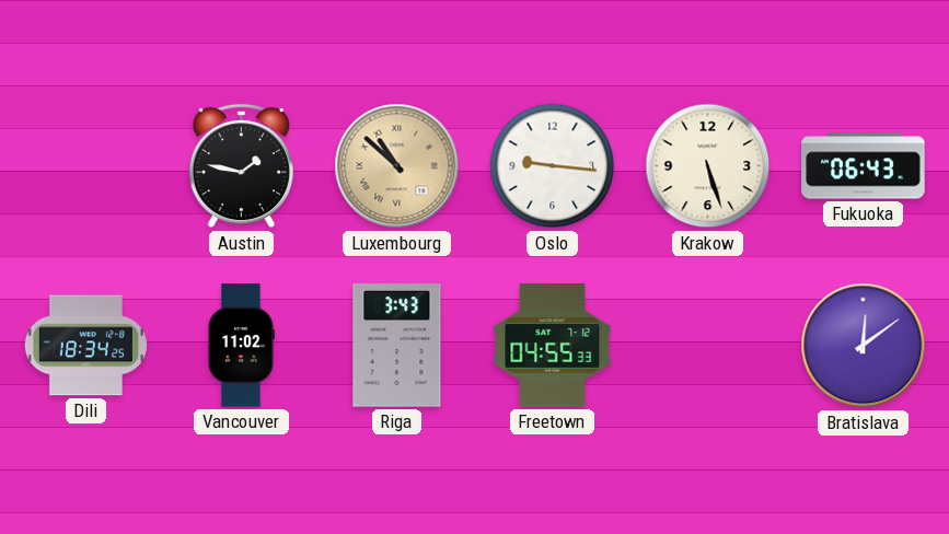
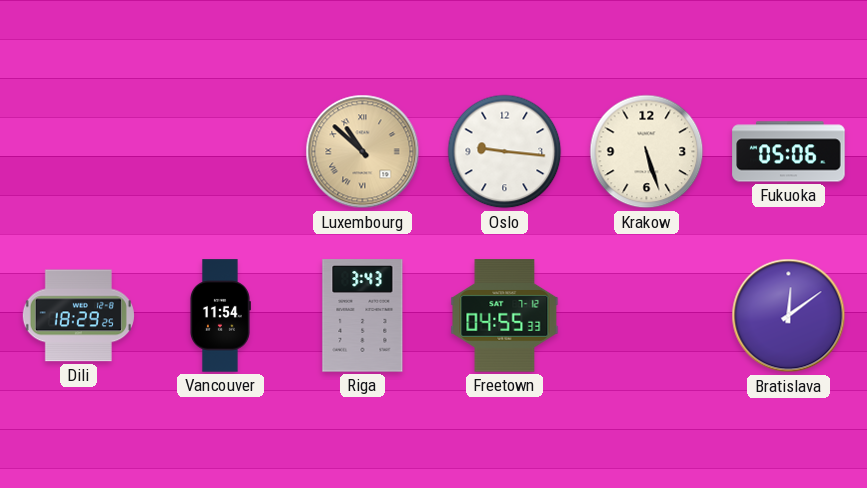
Austin: 1:47 -> none
Fukuoka: 06:43 -> 05:06
Dili: 18:34 -> 18:29
Vancouver: 11:02 -> 11:54
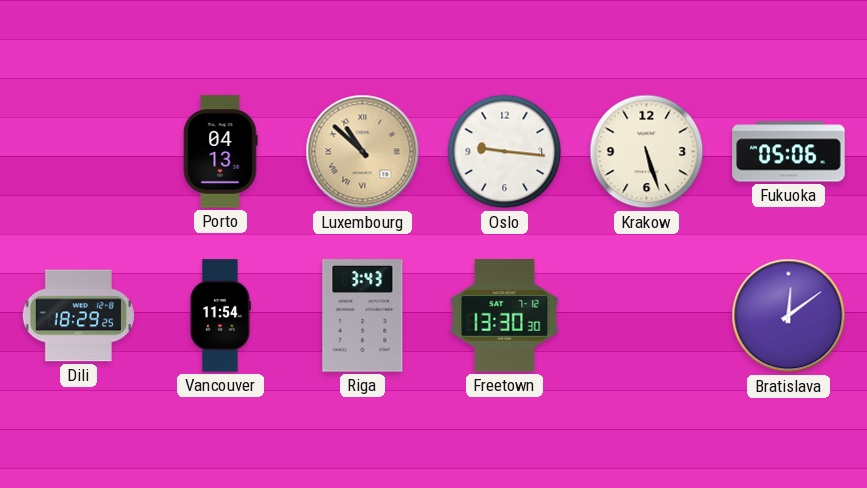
Porto: none -> 04:13
Freetown: 04:55 -> 13:30
